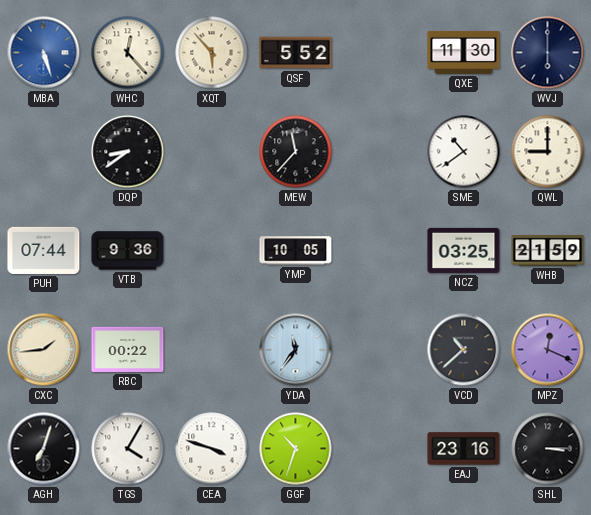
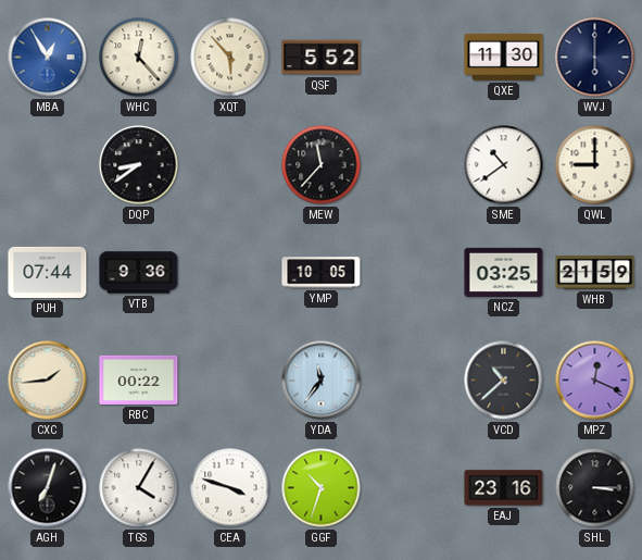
MBA: 5:27 -> 12:55
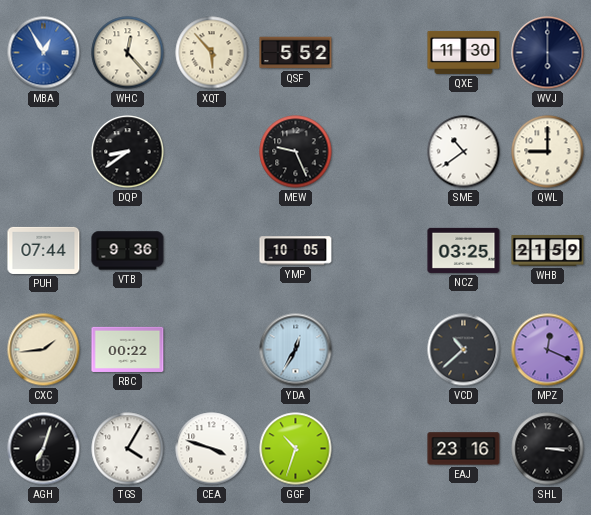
MEW: 11:37 -> 9:26
YDA: 11:36 -> 12:35
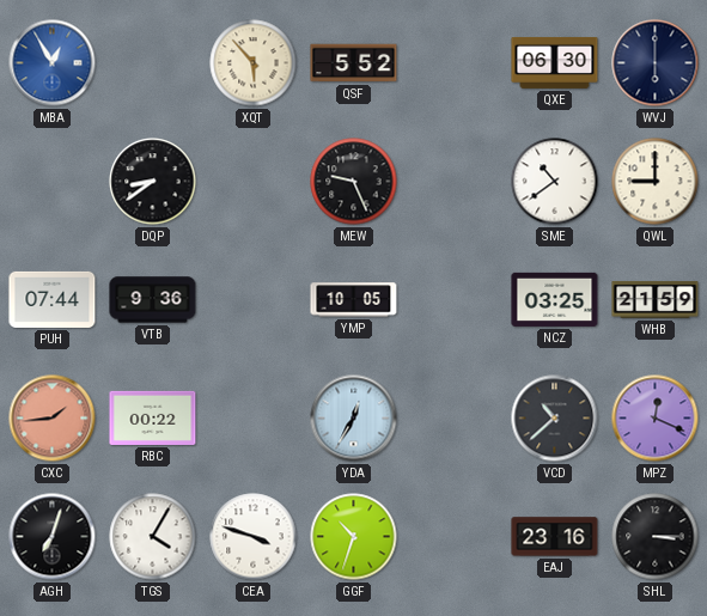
WHC: 12:23 -> none
QXE: 11:30 -> 06:30
CXC dial: cream -> salmon
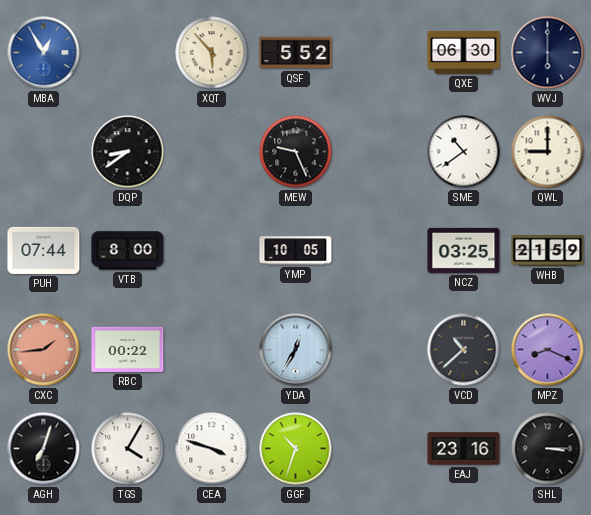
VTB: 9:36 -> 8:00
MPZ: 12:19 -> 8:19
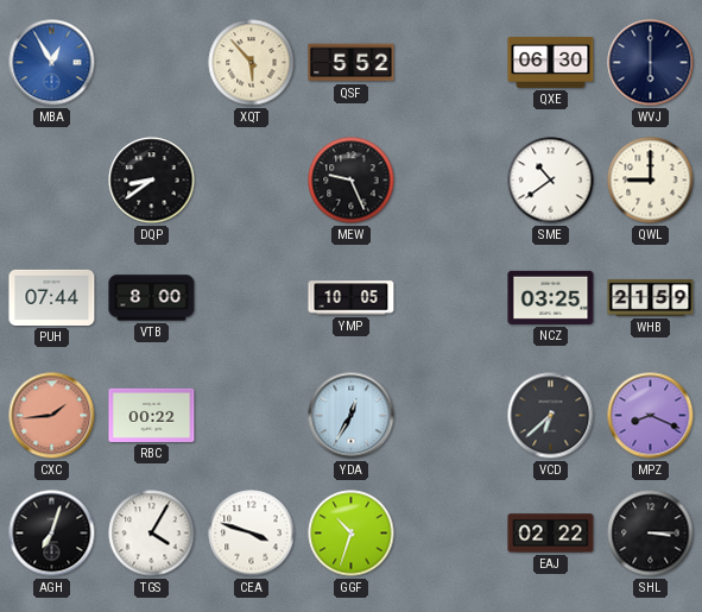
VCD: 10:38 -> 6:38
EAJ: 23:16 -> 02:22
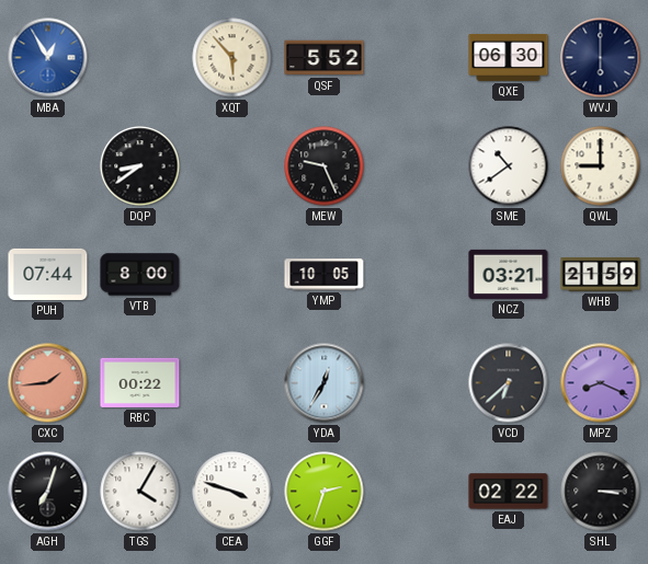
NCZ: 03:25 -> 03:21
GGF: 10:33 -> 2:33
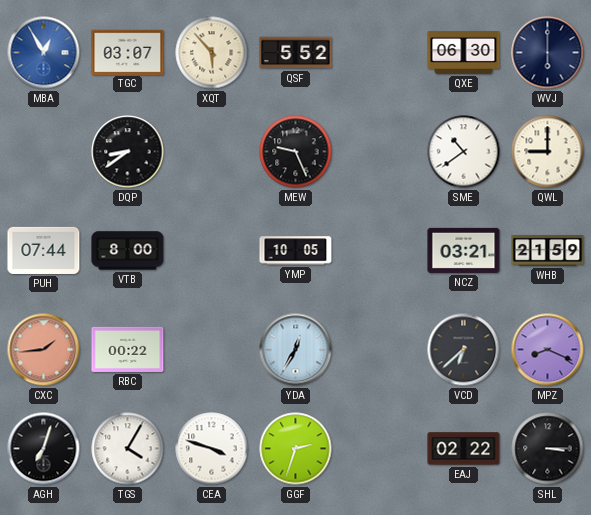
TGC: none -> 03:07
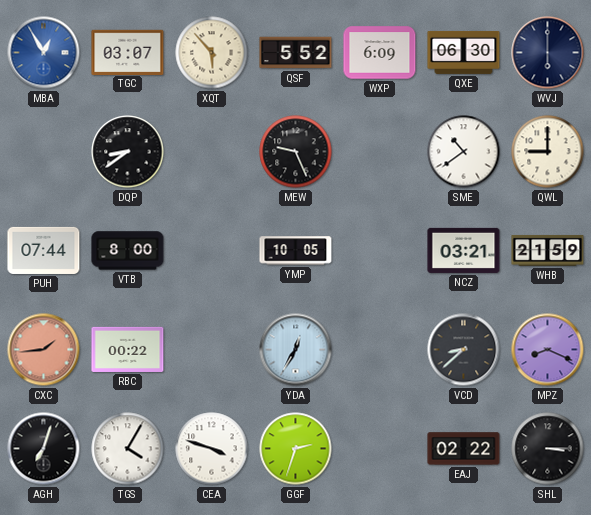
WXP: none -> 6:09
VCD: 6:38 -> 8:38
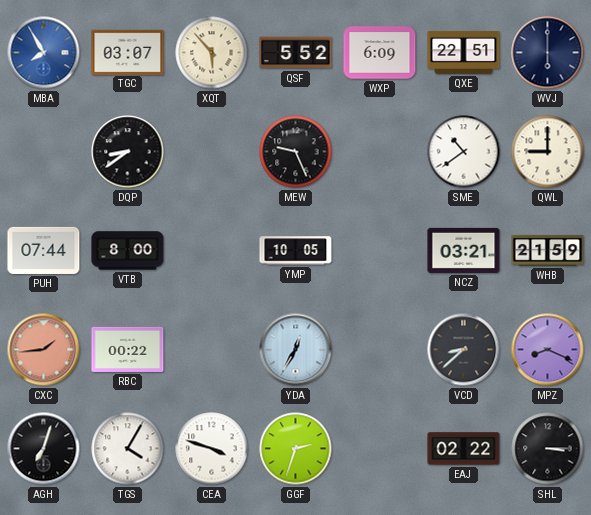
MBA: 12:55 -> 7:55
QXE: 06:30 -> 22:51
